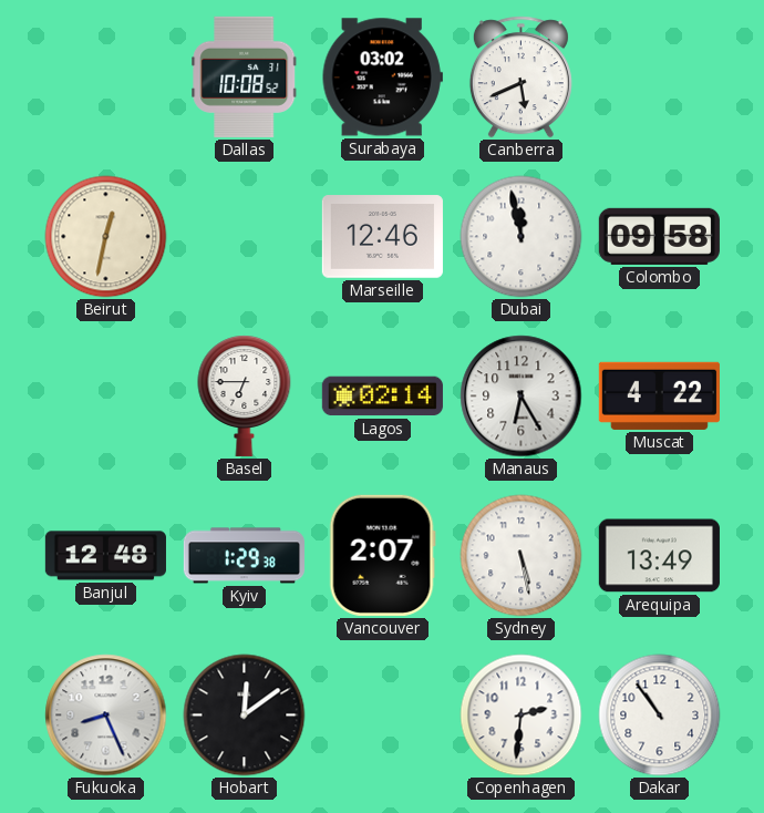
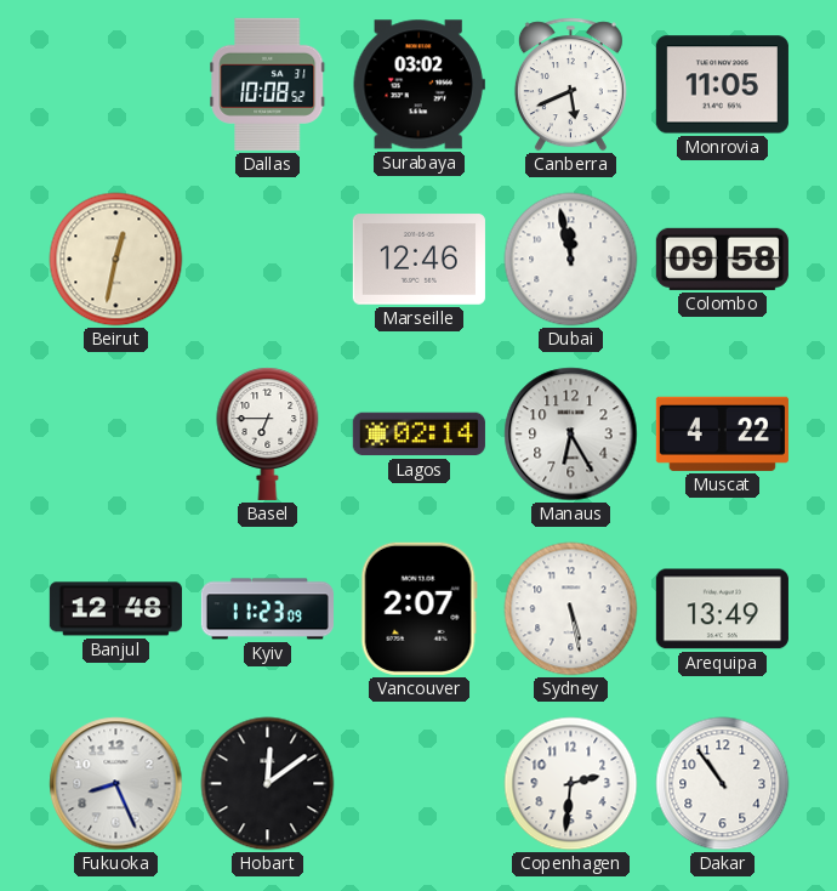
Monrovia: none -> 11:05
Kyiv: 1:29 -> 11:23
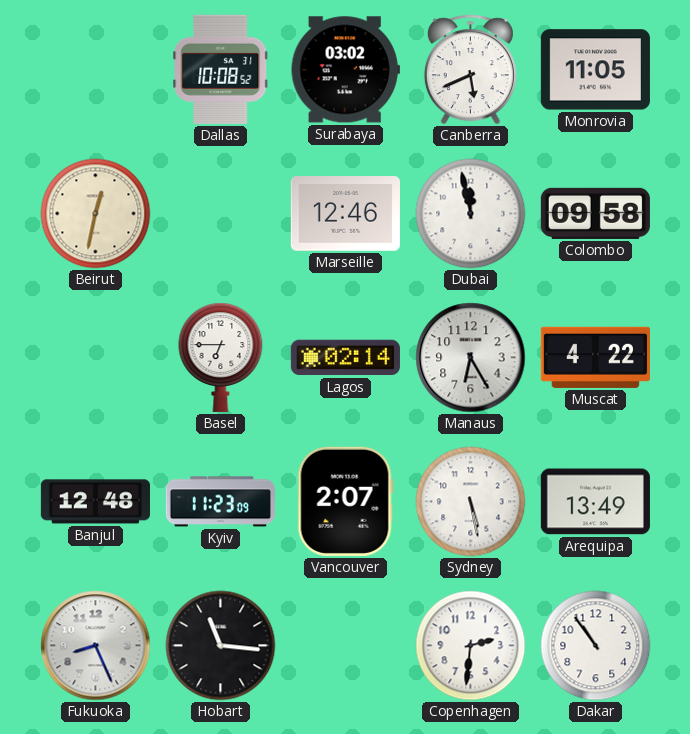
Hobart: 12:09 -> 11:16
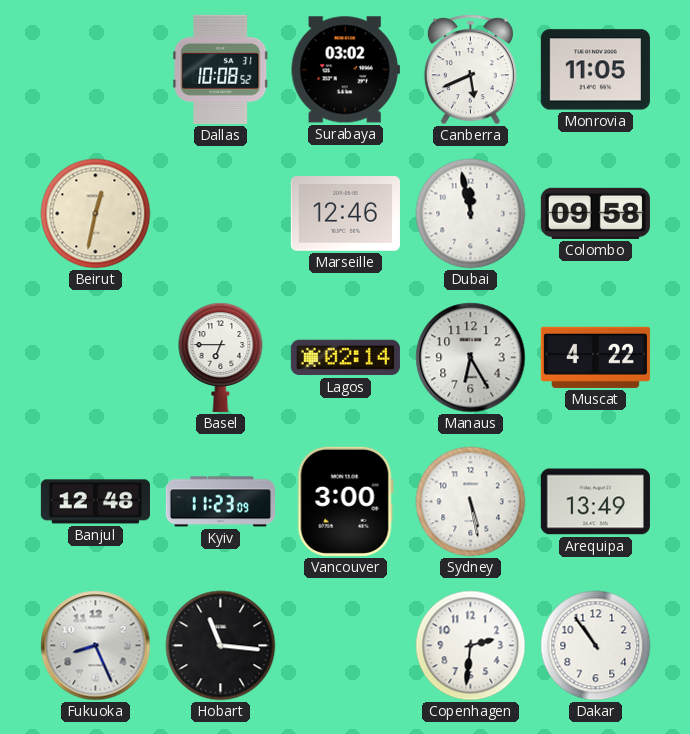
Vancouver: 2:07 -> 3:00
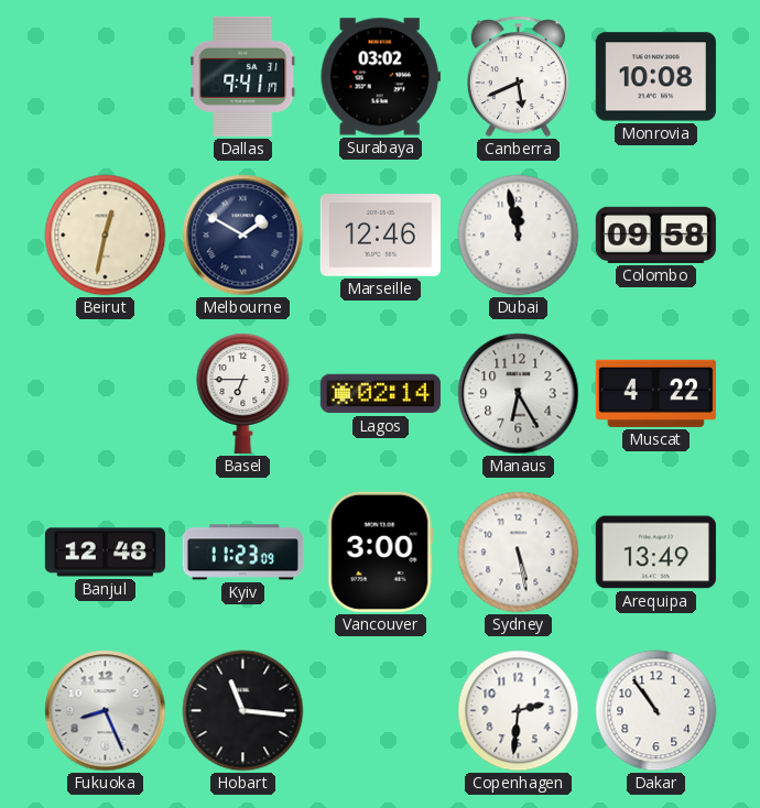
Dallas: 10:08 -> 9:41
Monrovia: 11:05 -> 10:08
Melbourne: none -> 1:50
